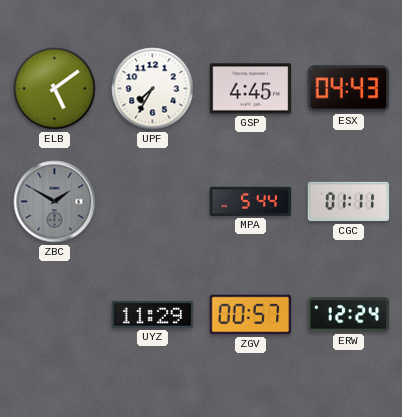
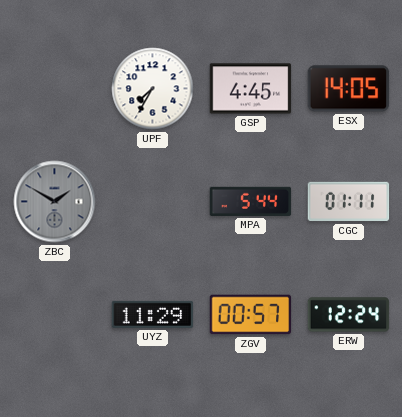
ELB: 5:09 -> none
ESX: 04:43 -> 14:05
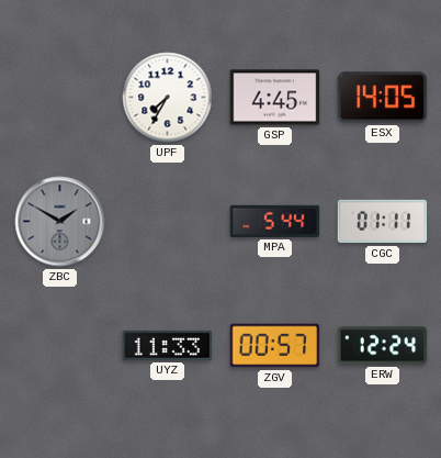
UYZ: 11:29 -> 11:33
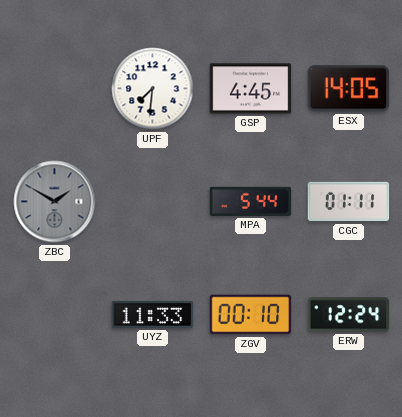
UPF: 7:35 -> 7:31
ZGV: 00:57 -> 00:10
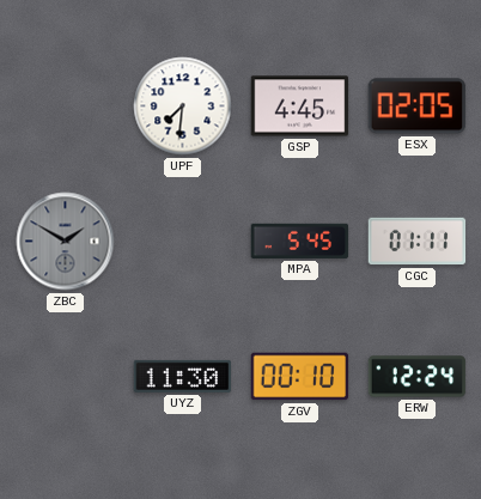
ESX: 14:05 -> 02:05
MPA: 5:44 -> 5:45
UYZ: 11:33 -> 11:30
